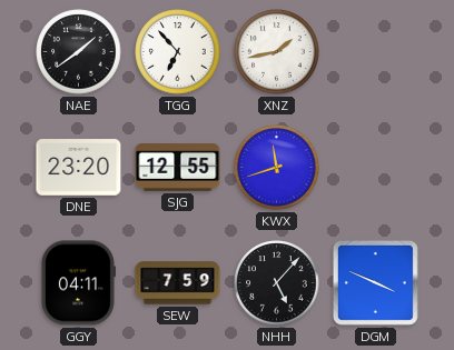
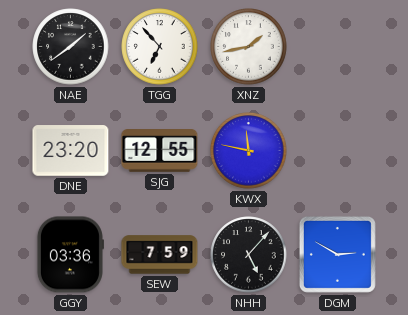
KWX: 11:42 -> 11:47
GGY: 04:11 -> 03:36
DGM: 3:49 -> 2:50
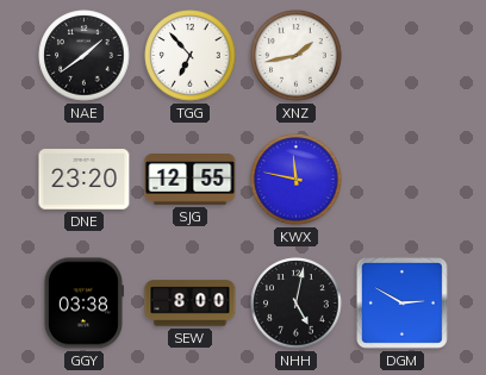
GGY: 03:36 -> 03:38
SEW: 7:59 -> 8:00
NHH: 5:07 -> 5:02
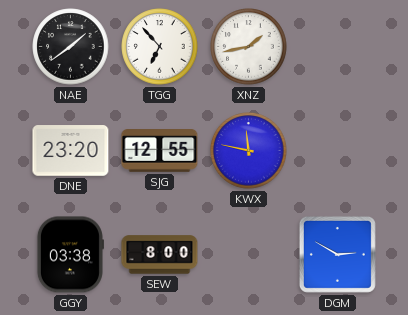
NHH: 5:02 -> none
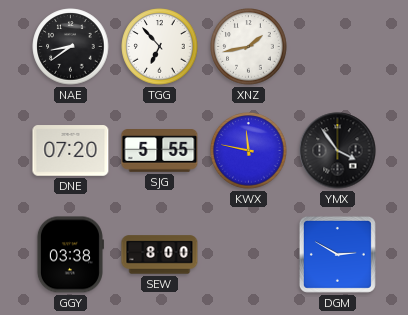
NAE: 1:39 -> 8:39
DNE: 23:20 -> 07:20
SJG: 12:55 -> 5:55
YMX: none -> 3:54
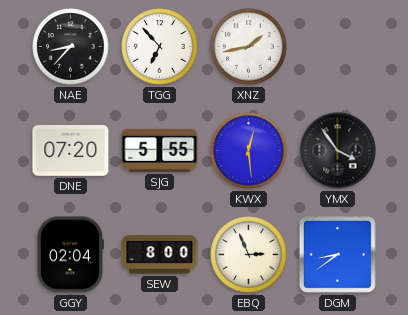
NAE: 8:39 -> 8:37
KWX: 11:47 -> 12:29
GGY: 03:38 -> 02:04
EBQ: none -> 2:56
DGM: 2:50 -> 8:39
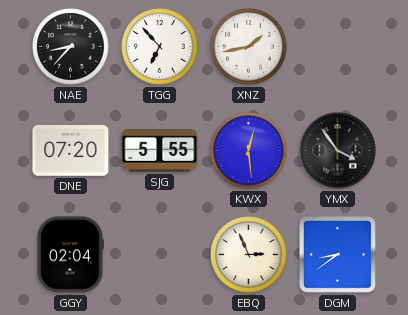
SEW: 8:00 -> none
